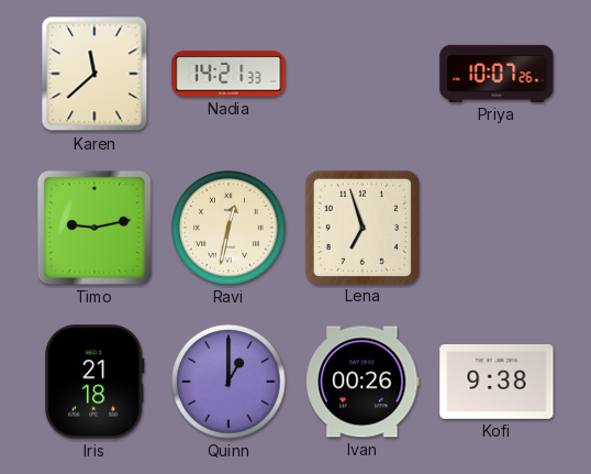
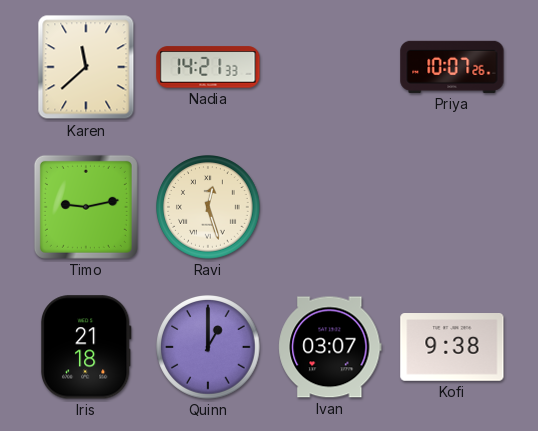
Ravi: 12:32 -> 12:27
Lena: 6:57 -> none
Ivan: 00:26 -> 03:07
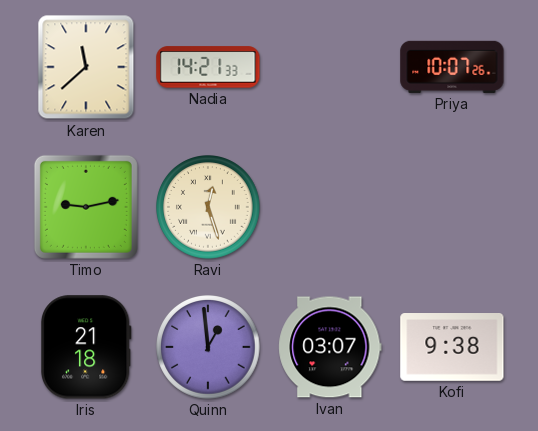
Quinn: 1:00 -> 12:59
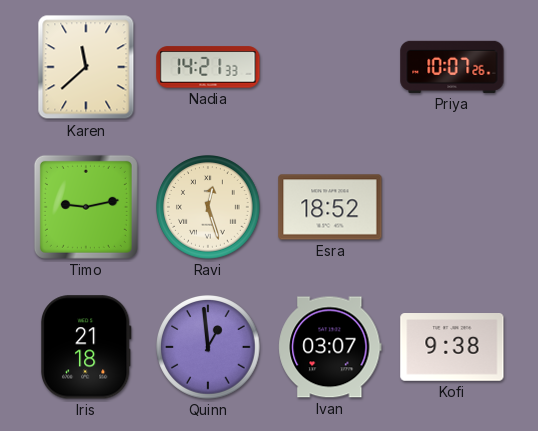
Esra: none -> 18:52
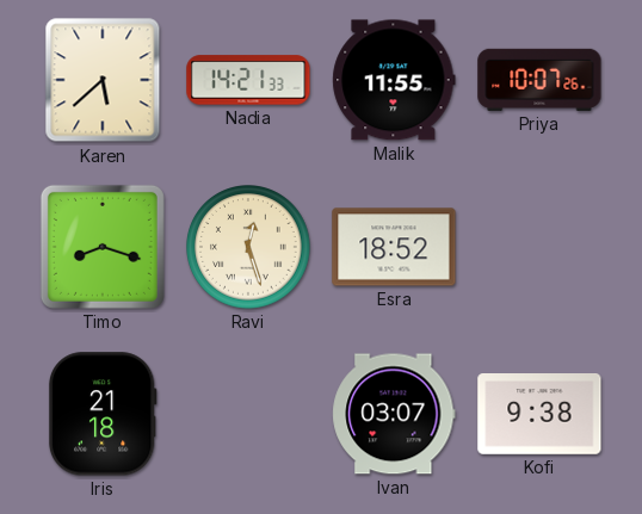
Karen: 11:38 -> 5:38
Malik: none -> 11:55
Timo: 9:13 -> 8:18
Quinn: 12:59 -> none
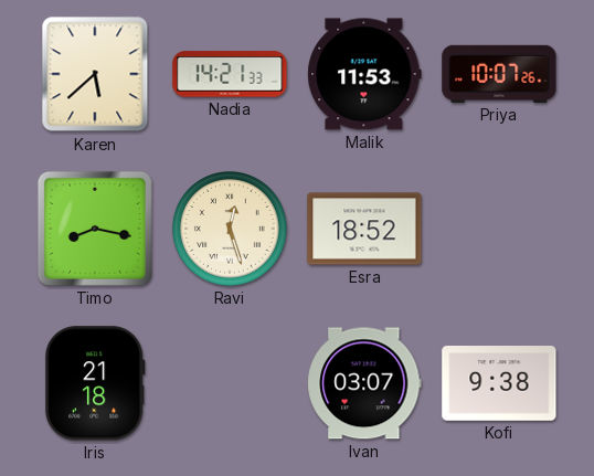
Malik: 11:55 -> 11:53
Timo: 8:18 -> 8:17
